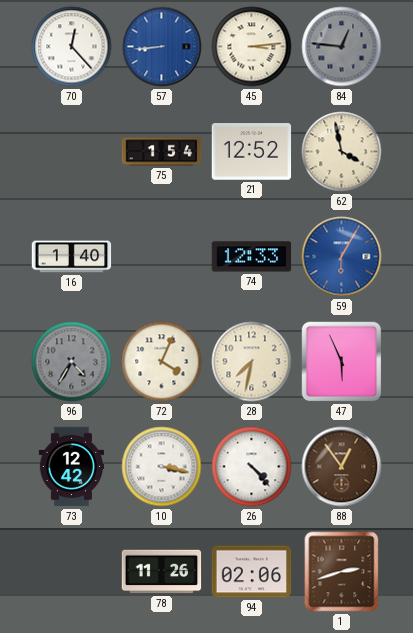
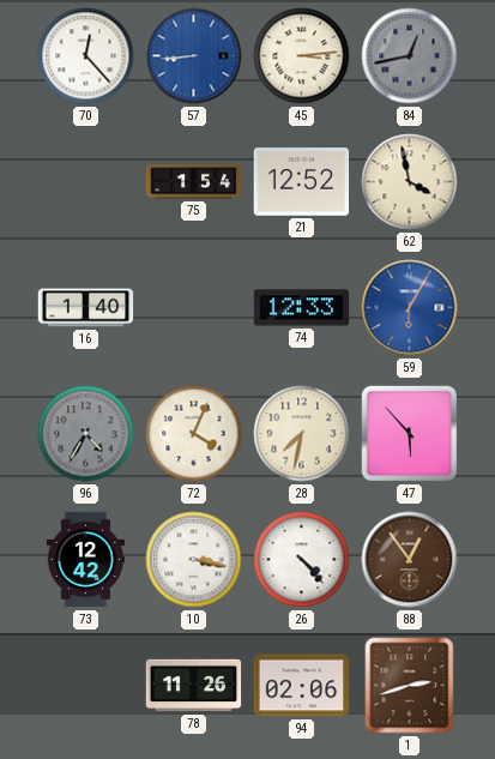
84: 12:46 -> 12:43
47: 5:56 -> 5:53
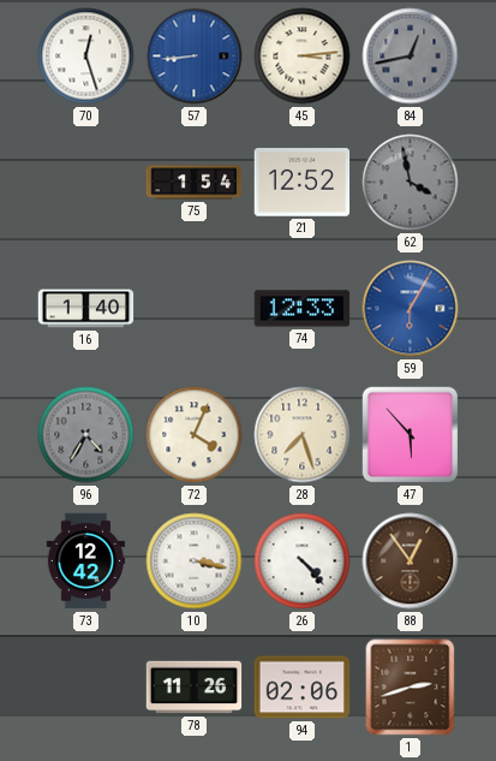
70: 12:23 -> 12:27
62 dial: cream -> grey
28: 7:32 -> 7:27
